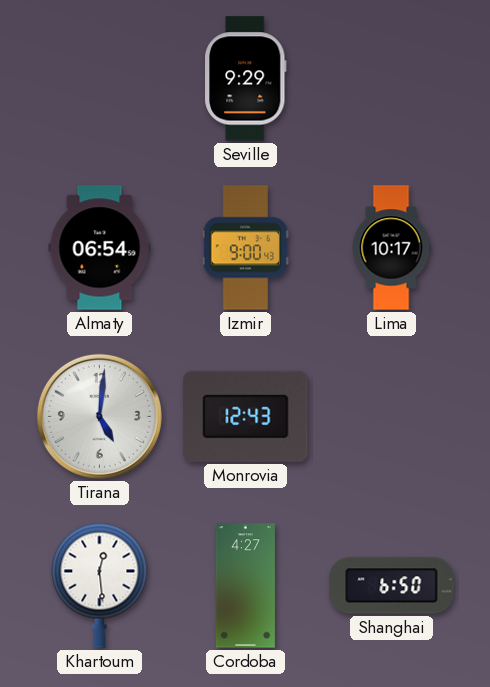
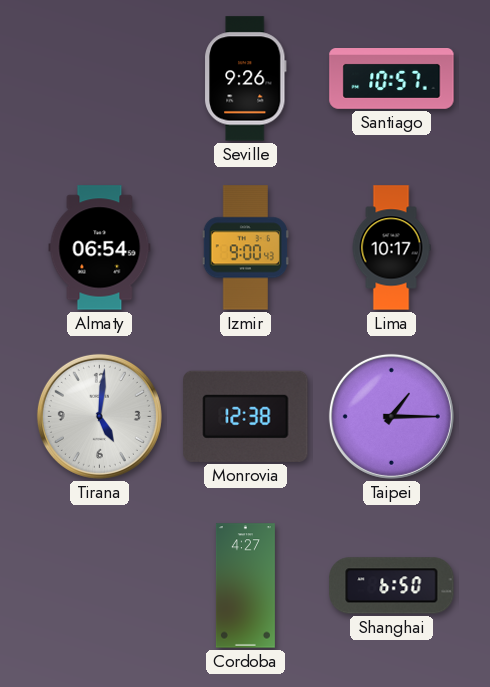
Seville: 9:29 -> 9:26
Santiago: none -> 10:57
Monrovia: 12:43 -> 12:38
Taipei: none -> 1:15
Khartoum: 12:29 -> none
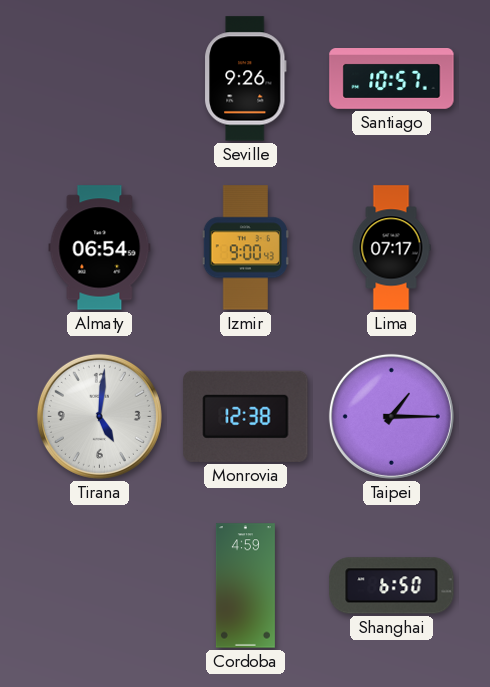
Lima: 10:17 -> 07:17
Cordoba: 4:27 -> 4:59
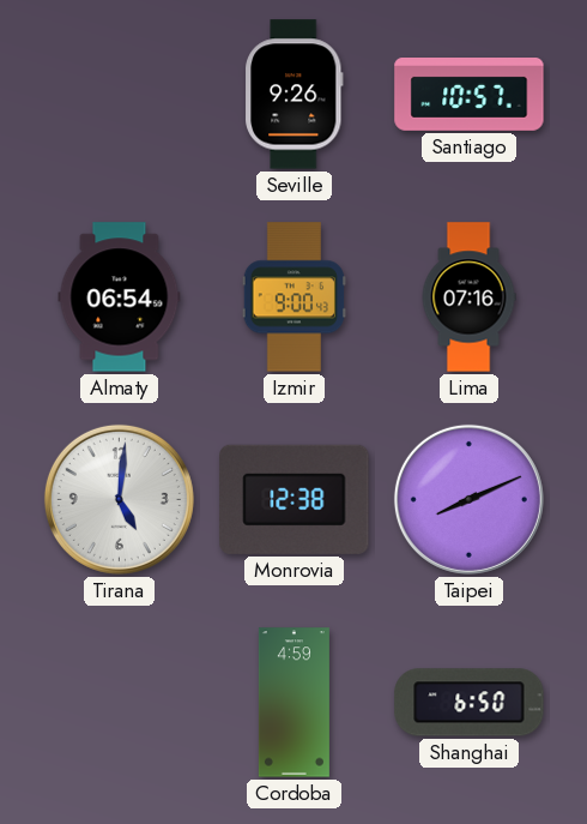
Lima: 07:17 -> 07:16
Taipei: 1:15 -> 8:11
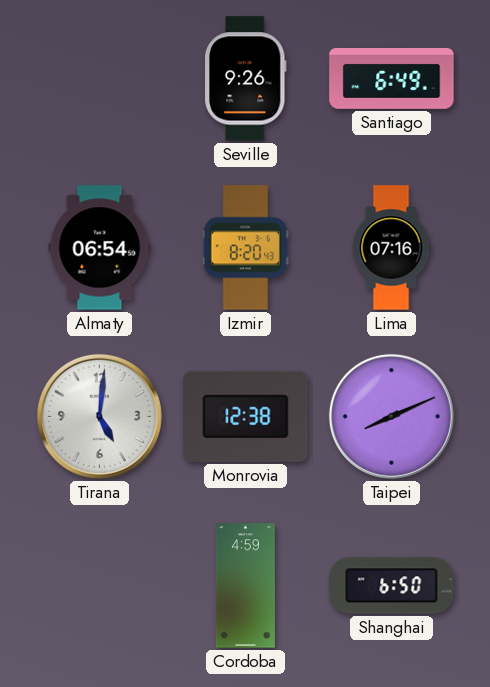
Santiago: 10:57 -> 6:49
Izmir: 9:00 -> 8:20
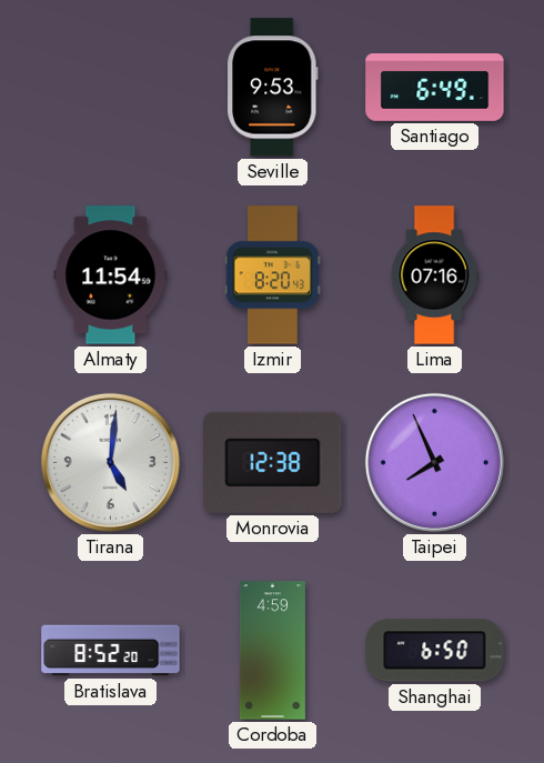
Seville: 9:26 -> 9:53
Almaty: 06:54 -> 11:54
Taipei: 8:11 -> 7:56
Bratislava: none -> 8:52
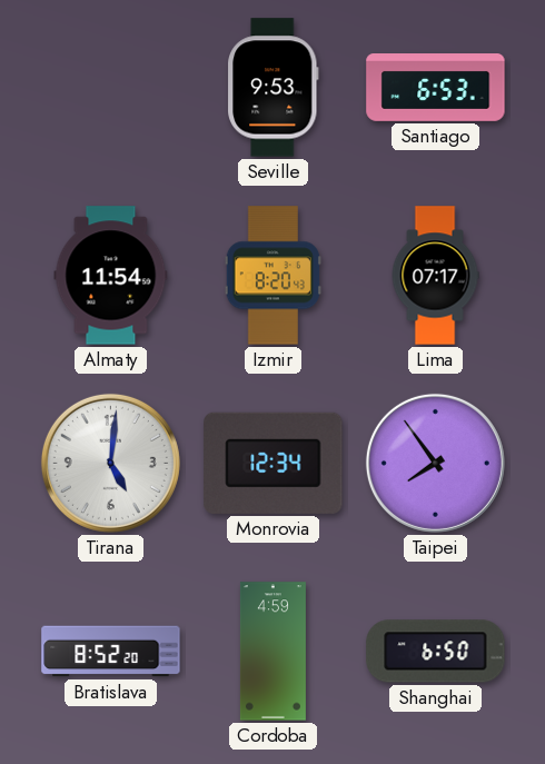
Santiago: 6:49 -> 6:53
Lima: 07:16 -> 07:17
Monrovia: 12:38 -> 12:34
Taipei: 7:56 -> 7:54
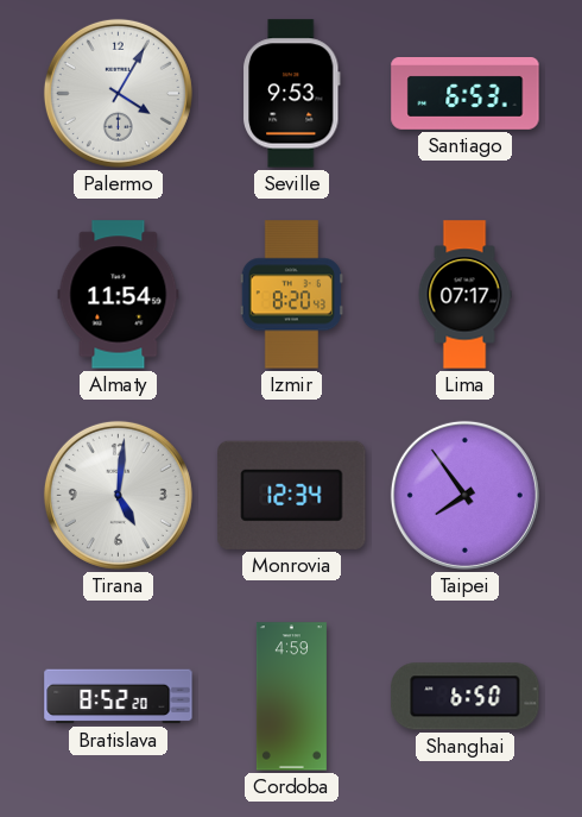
Palermo: none -> 4:05
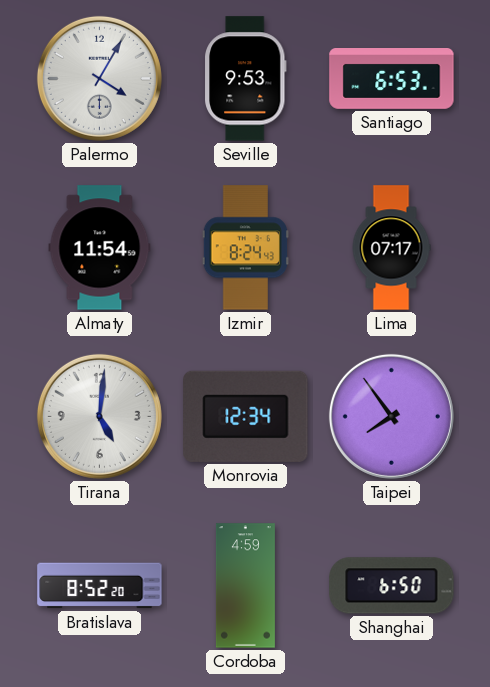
Izmir: 8:20 -> 8:24
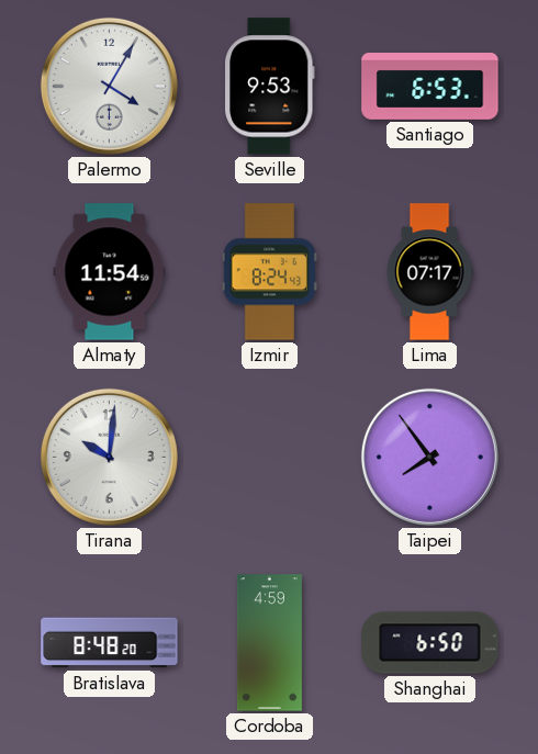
Tirana: 5:01 -> 10:01
Monrovia: 12:34 -> none
Bratislava: 8:52 -> 8:48
